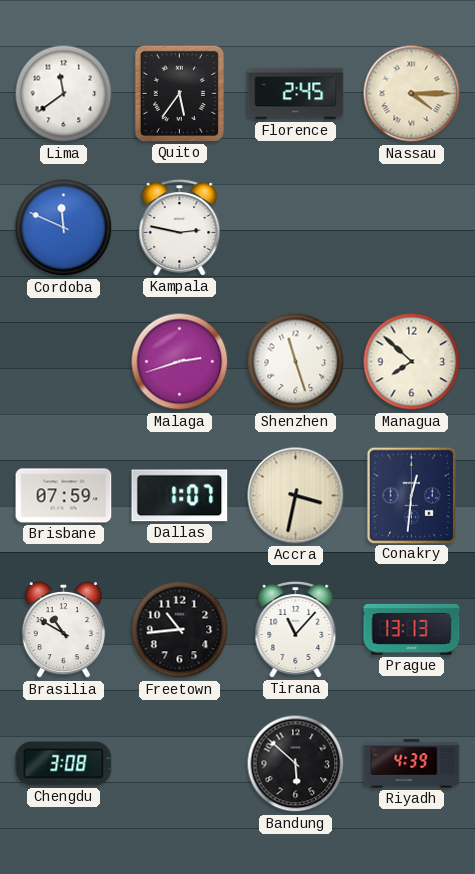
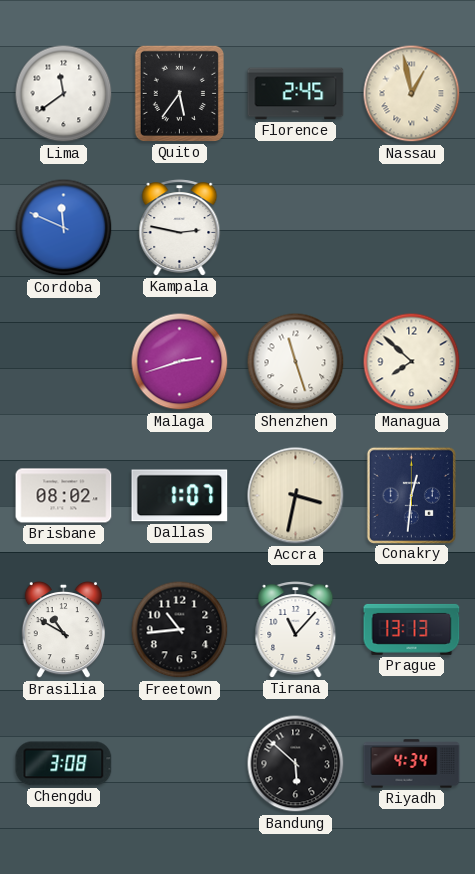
Nassau: 4:15 -> 12:58
Brisbane: 07:59 -> 08:02
Riyadh: 4:39 -> 4:34
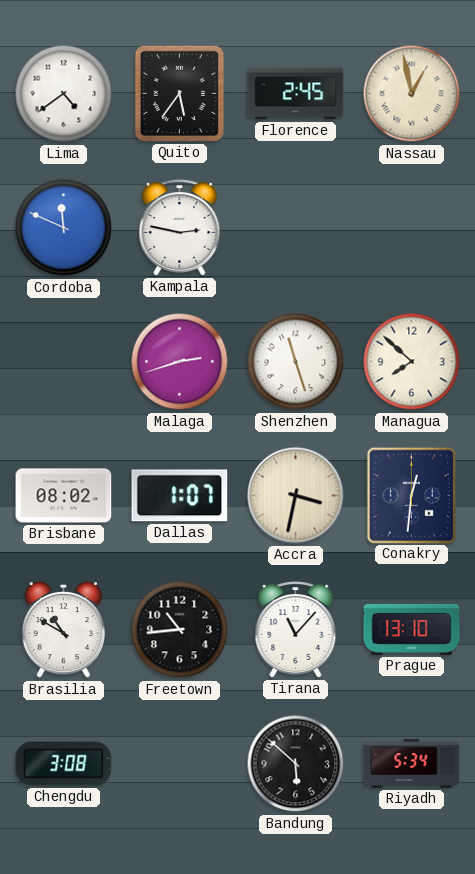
Lima: 11:39 -> 4:39
Prague: 13:13 -> 13:10
Riyadh: 4:34 -> 5:34
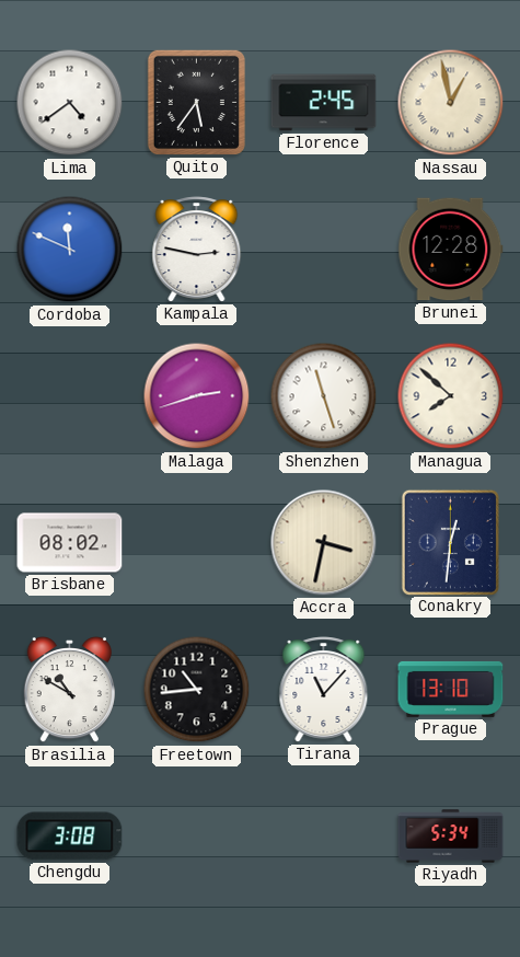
Brunei: none -> 12:28
Dallas: 1:07 -> none
Bandung: 5:52 -> none
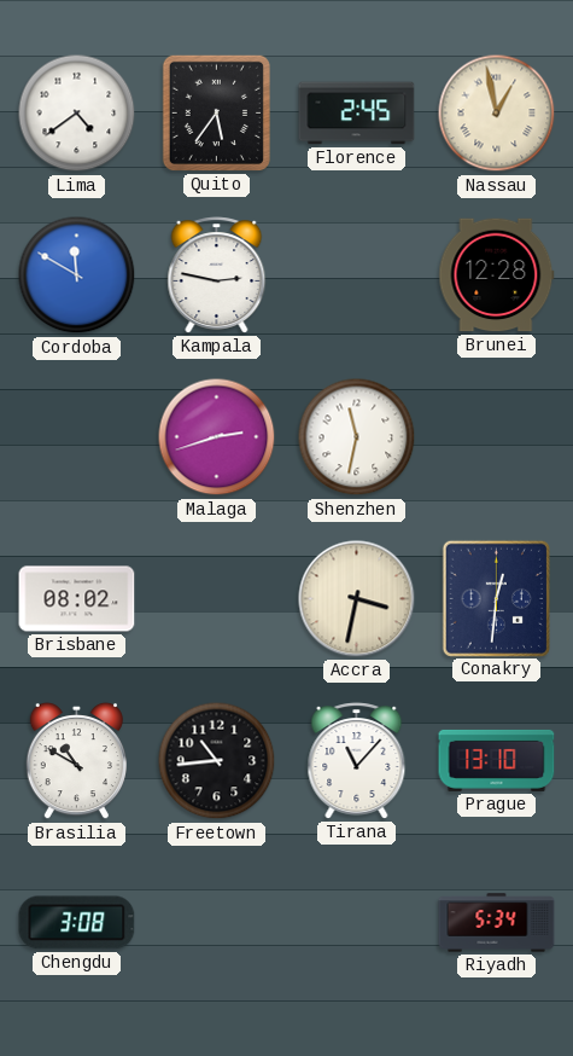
Cordoba: 11:49 -> 11:50
Shenzhen: 11:27 -> 11:32
Managua: 7:52 -> none
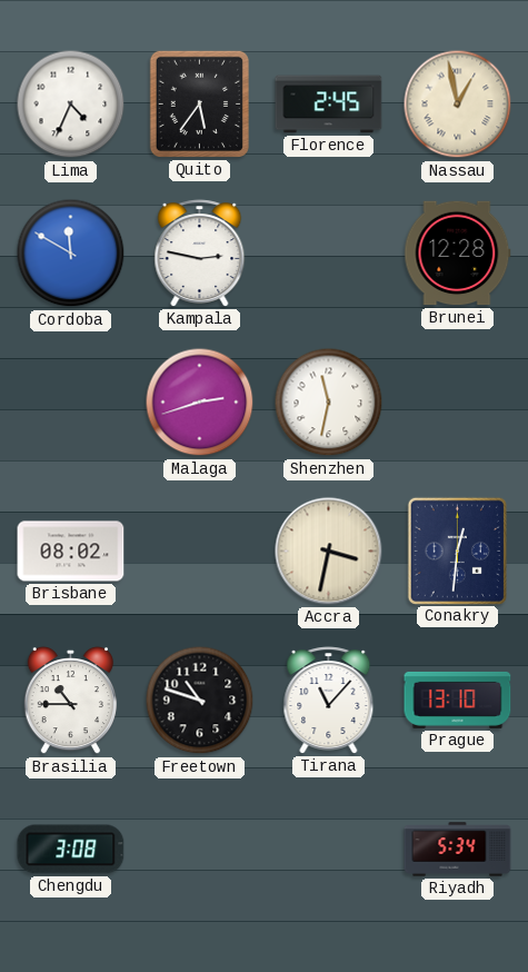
Lima: 4:39 -> 4:34
Brasilia: 10:50 -> 10:45
Freetown: 10:44 -> 10:48
